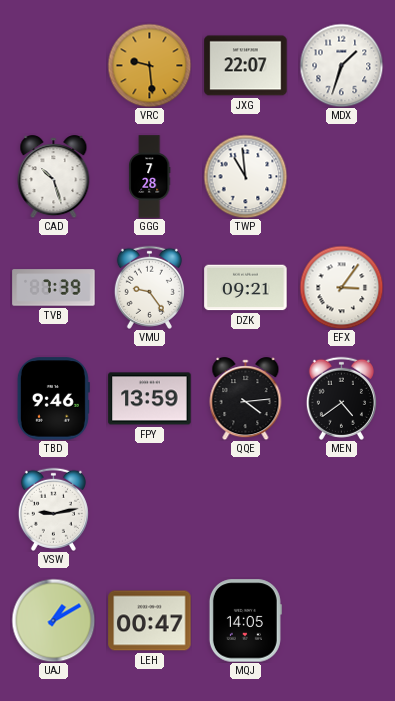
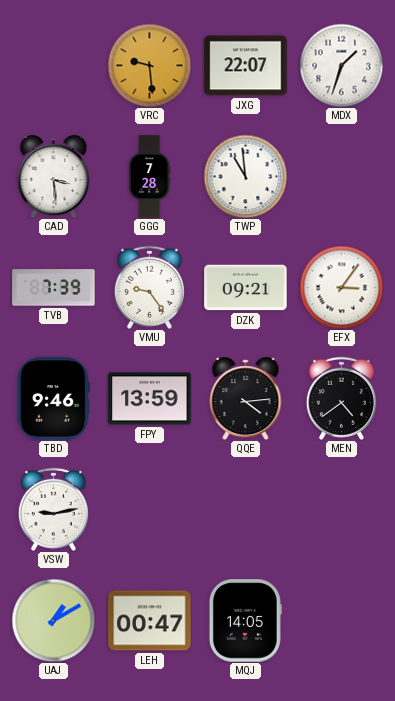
CAD: 10:27 -> 3:29
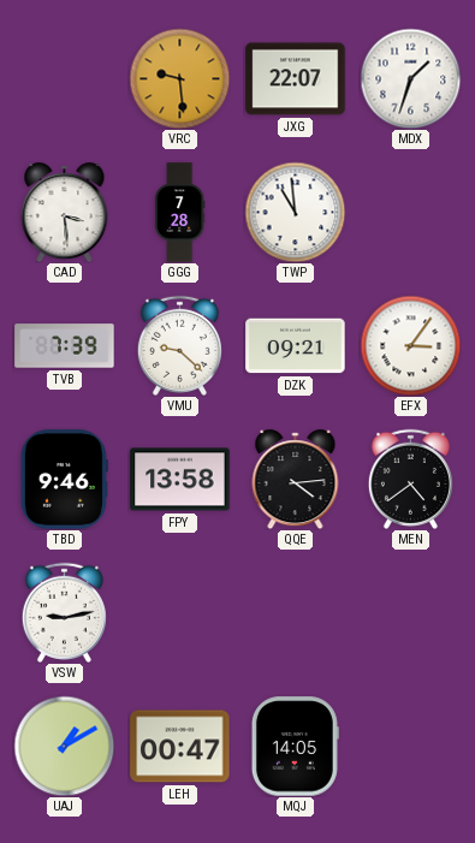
VMU: 9:24 -> 9:22
FPY: 13:59 -> 13:58
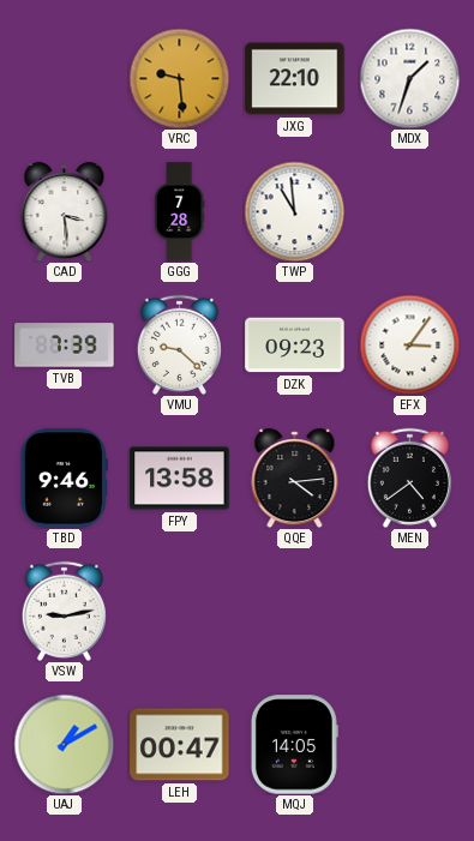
JXG: 22:07 -> 22:10
DZK: 09:21 -> 09:23
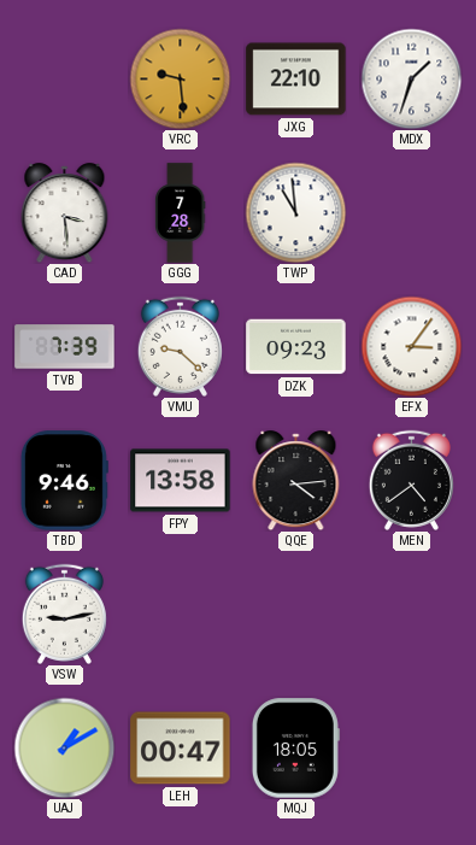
MQJ: 14:05 -> 18:05
